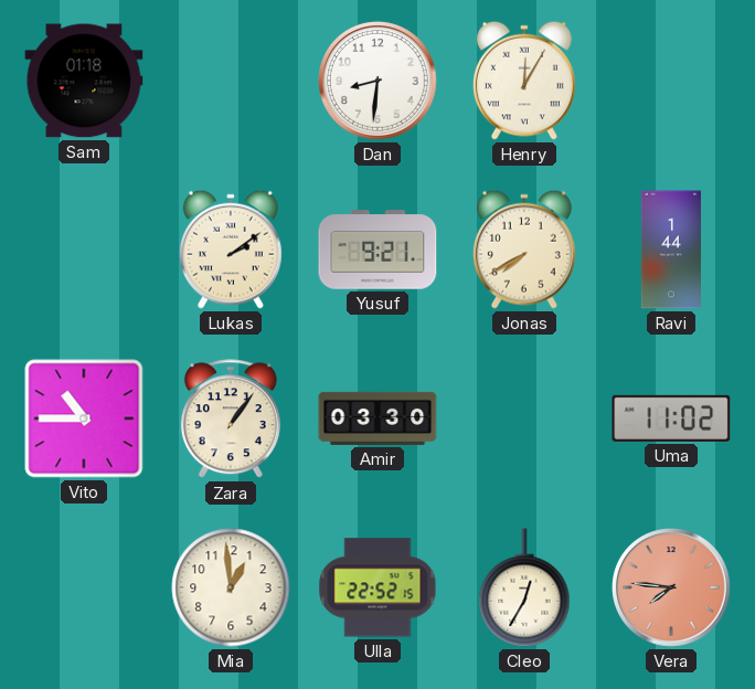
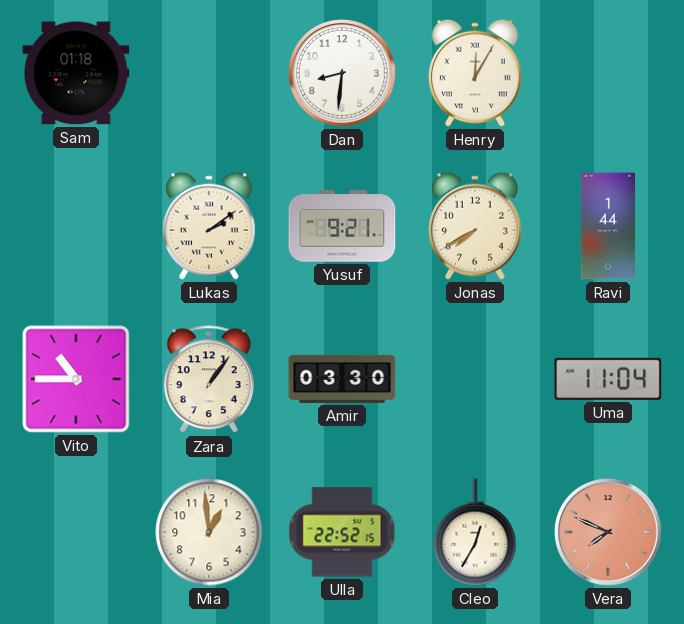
Uma: 11:02 -> 11:04
Vera: 7:46 -> 7:49
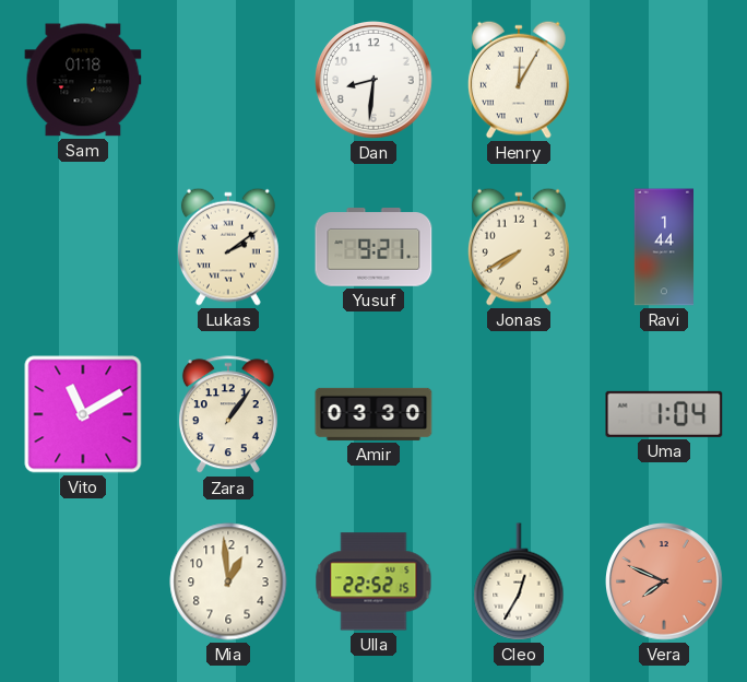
Vito: 10:45 -> 11:10
Uma: 11:04 -> 1:04
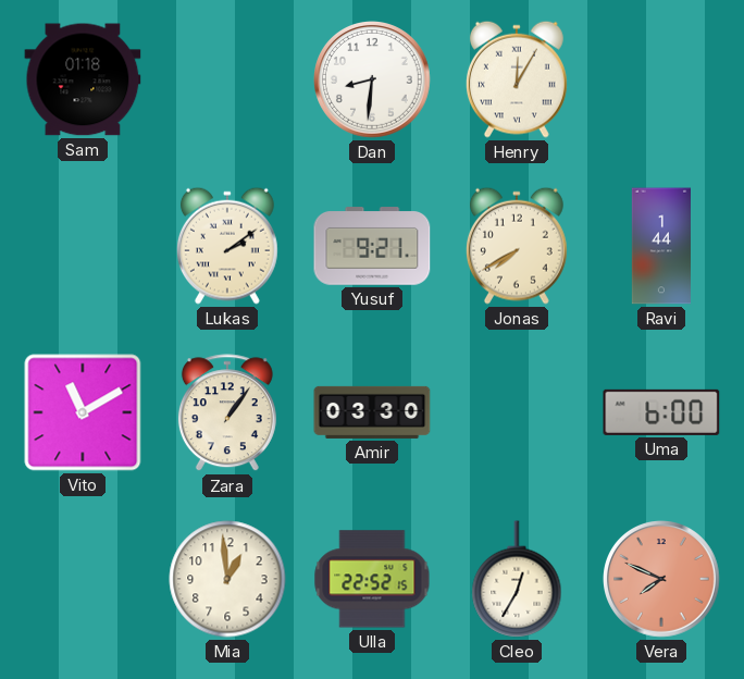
Uma: 1:04 -> 6:00
